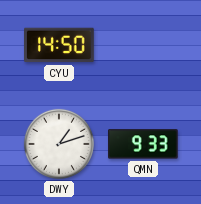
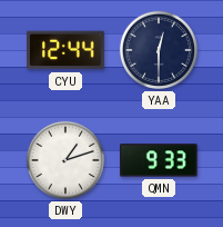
CYU: 14:50 -> 12:44
YAA: none -> 12:30
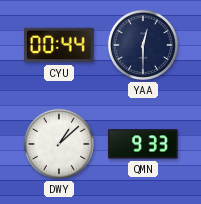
CYU: 12:44 -> 00:44
DWY: 1:12 -> 1:08
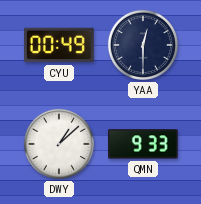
CYU: 00:44 -> 00:49
